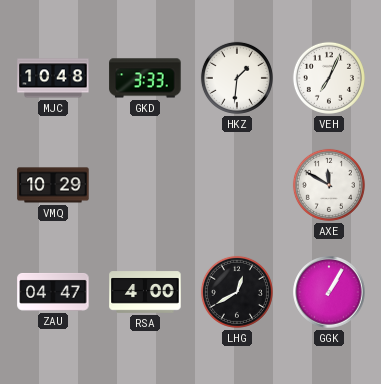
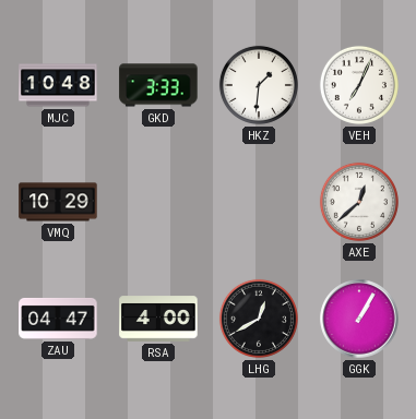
AXE: 11:50 -> 12:38
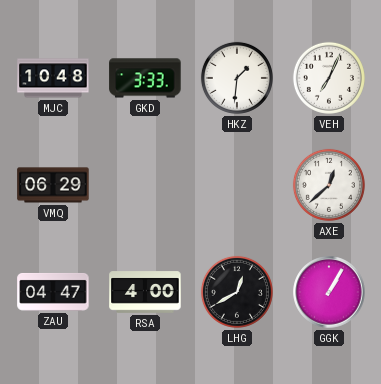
VMQ: 10:29 -> 06:29
